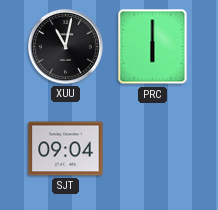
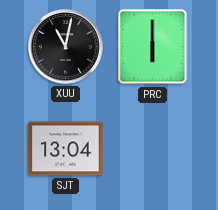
SJT: 09:04 -> 13:04
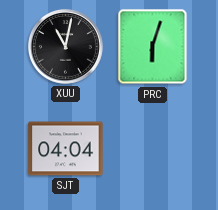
PRC: 6:00 -> 6:03
SJT: 13:04 -> 04:04
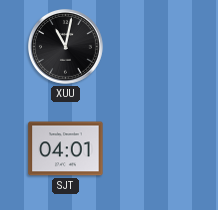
PRC: 6:03 -> none
SJT: 04:04 -> 04:01
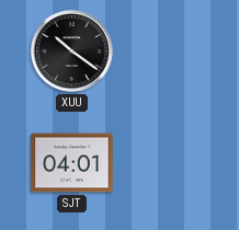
XUU: 11:02 -> 10:21
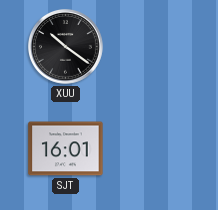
SJT: 04:01 -> 16:01
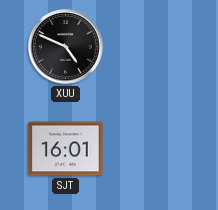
XUU: 10:21 -> 4:49
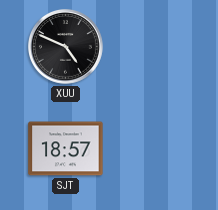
SJT: 16:01 -> 18:57
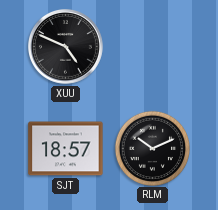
RLM: none -> 10:11
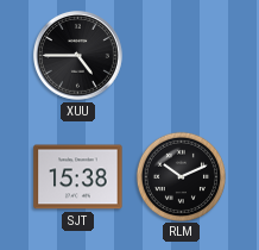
XUU: 4:49 -> 4:45
SJT: 18:57 -> 15:38
